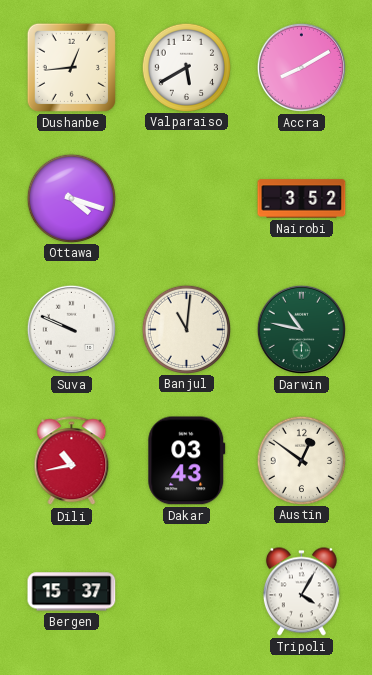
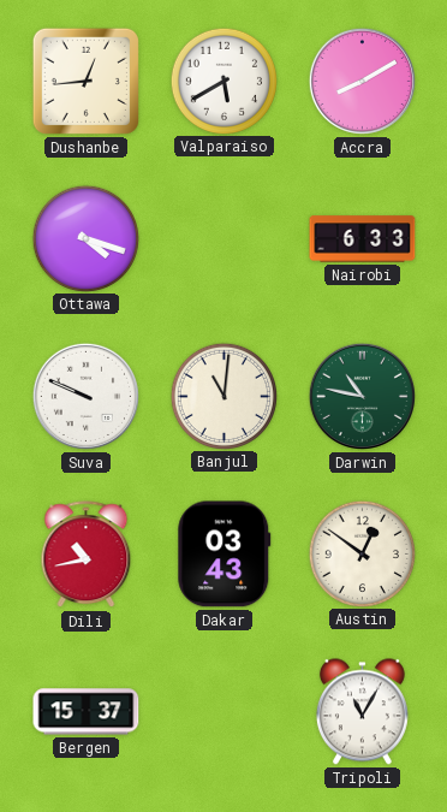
Nairobi: 3:52 -> 6:33
Tripoli: 4:05 -> 11:05
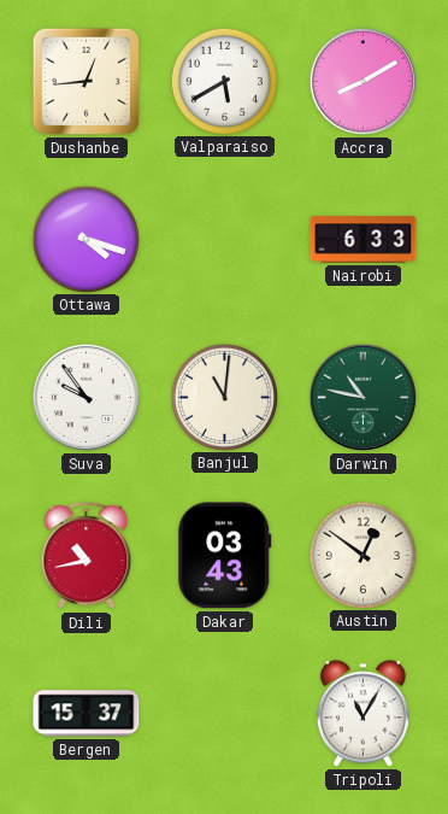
Suva: 9:49 -> 9:54
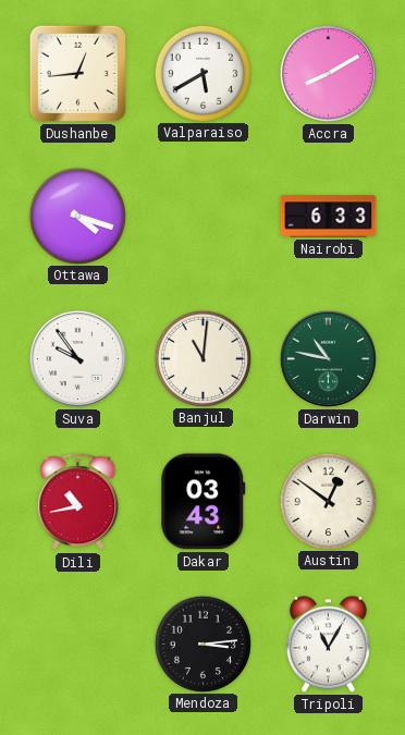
Bergen: 15:37 -> none
Mendoza: none -> 3:14
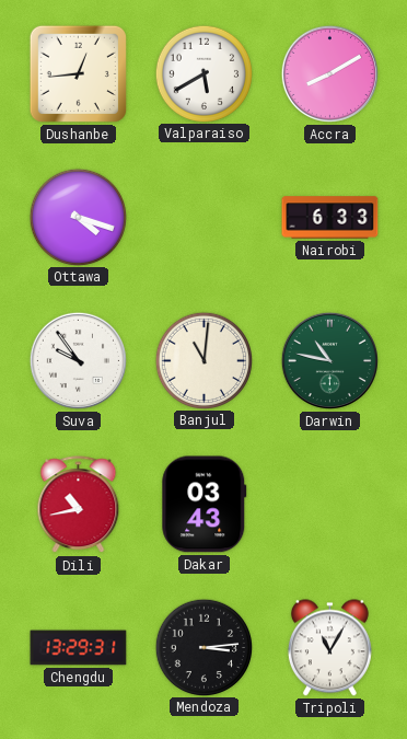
Austin: 12:51 -> none
Chengdu: none -> 13:29
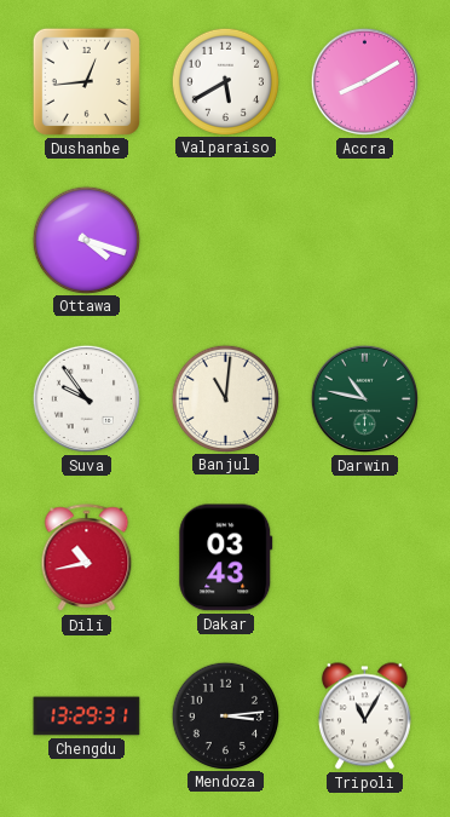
Nairobi: 6:33 -> none
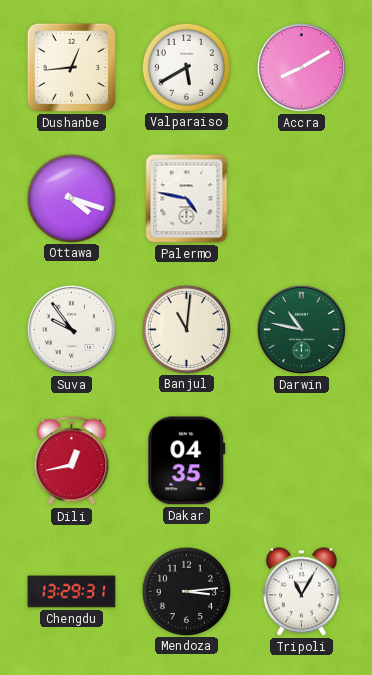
Palermo: none -> 4:47
Dili: 10:43 -> 12:43
Dakar: 03:43 -> 04:35
